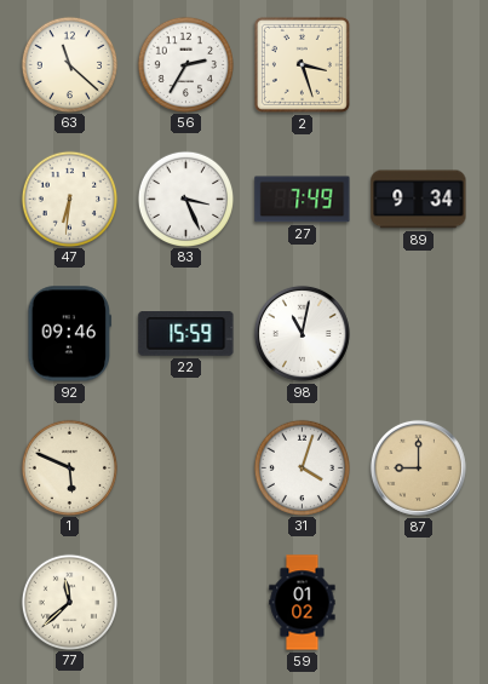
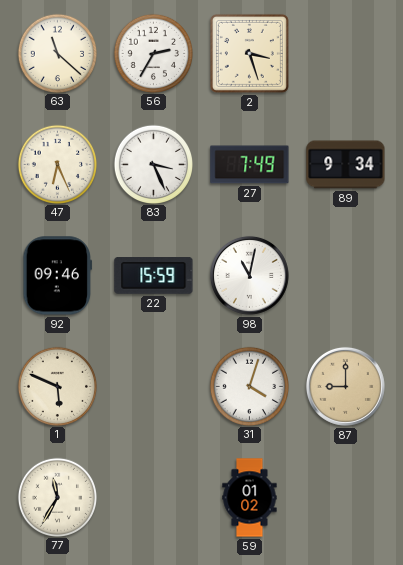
47: 6:31 -> 6:26
77: 11:38 -> 11:35
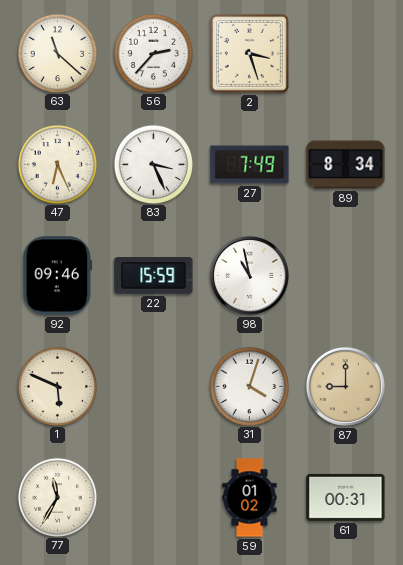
56: 2:35 -> 2:37
89: 9:34 -> 8:34
98: 11:02 -> 10:58
61: none -> 00:31
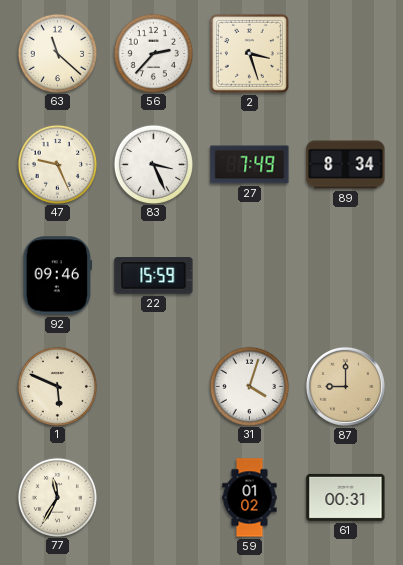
47: 6:26 -> 9:26
98: 10:58 -> none
